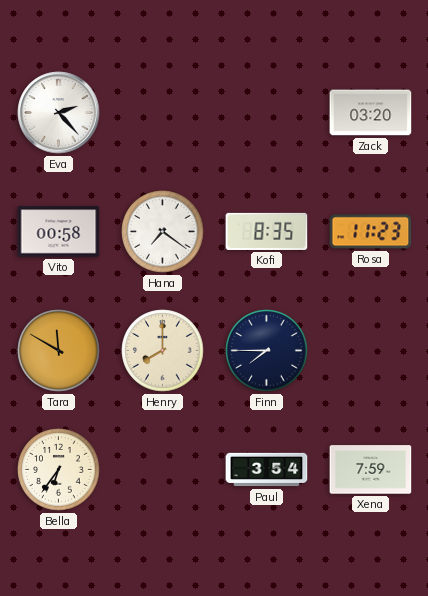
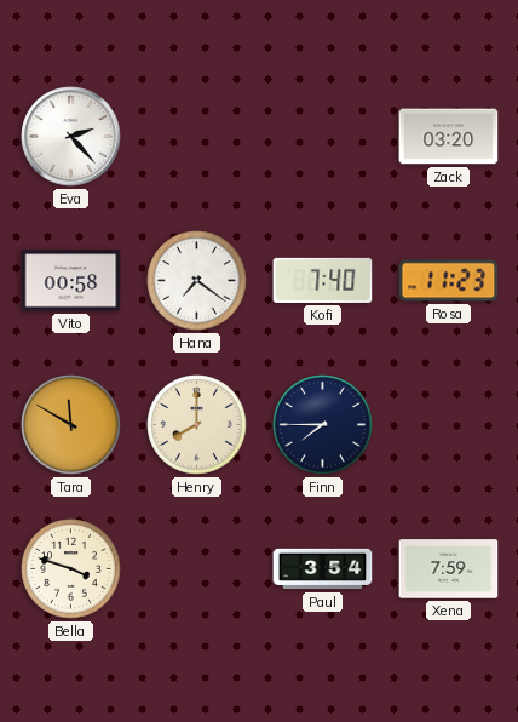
Kofi: 8:35 -> 7:40
Bella: 6:36 -> 3:48
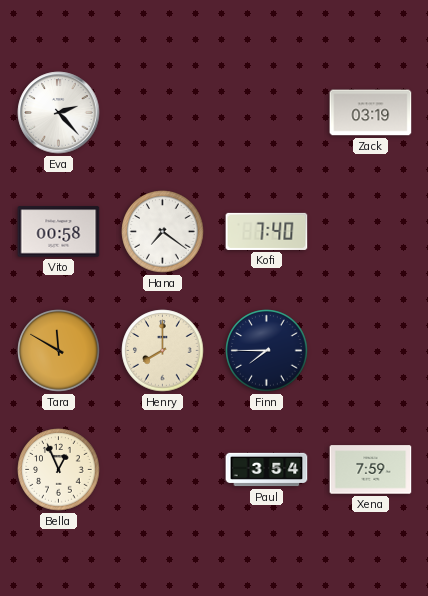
Zack: 03:20 -> 03:19
Rosa: 11:23 -> none
Bella: 3:48 -> 12:56
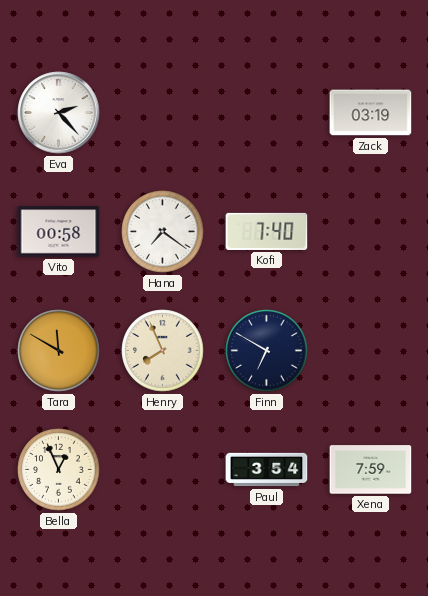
Henry: 8:00 -> 7:56
Finn: 7:45 -> 6:50
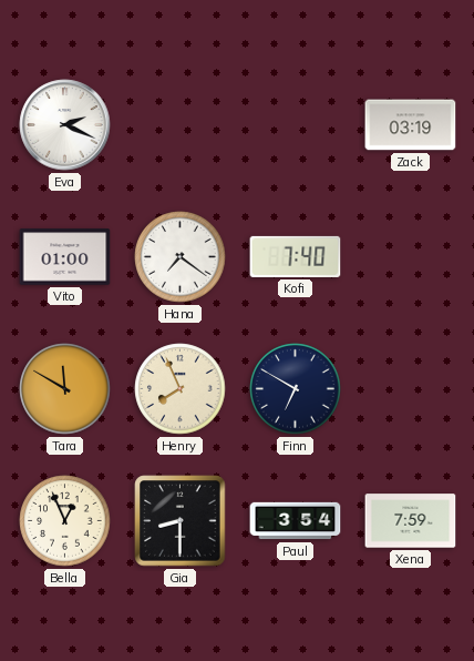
Eva: 2:23 -> 2:19
Vito: 00:58 -> 01:00
Gia: none -> 8:30
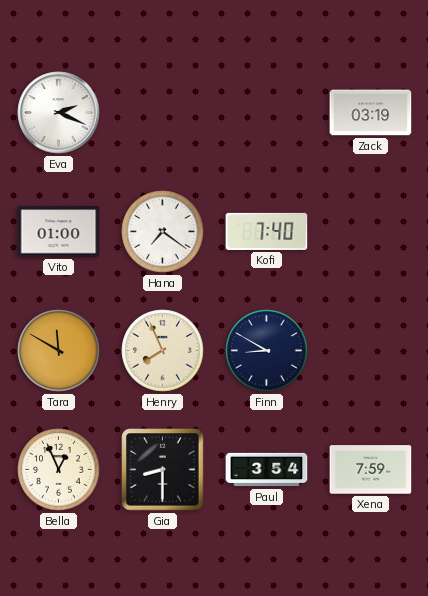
Finn: 6:50 -> 8:50
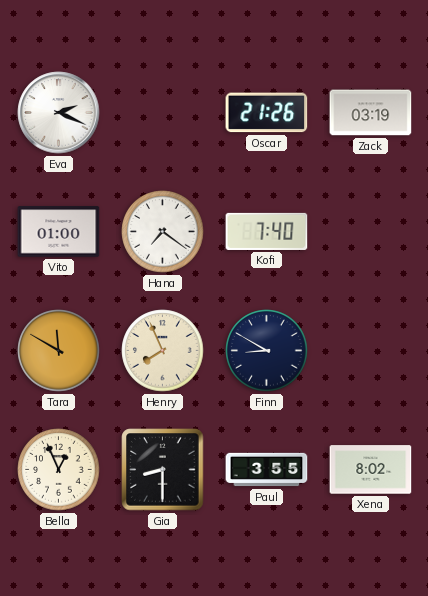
Oscar: none -> 21:26
Paul: 3:54 -> 3:55
Xena: 7:59 -> 8:02
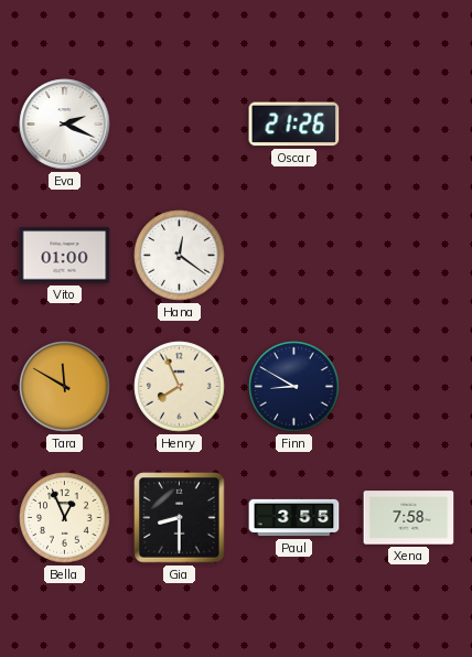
Zack: 03:19 -> none
Hana: 7:21 -> 12:21
Kofi: 7:40 -> none
Xena: 8:02 -> 7:58
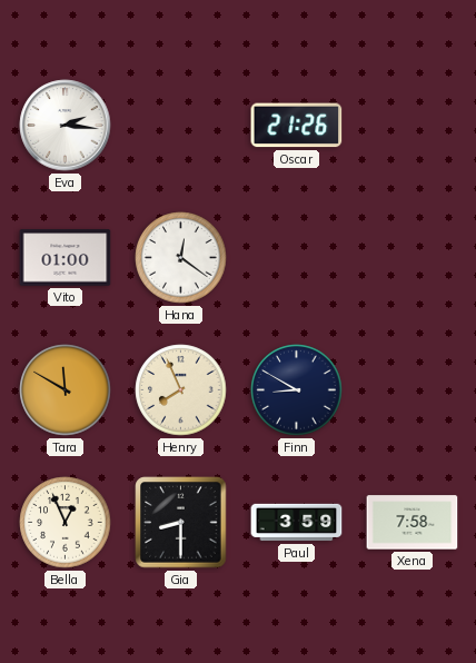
Eva: 2:19 -> 2:16
Paul: 3:55 -> 3:59
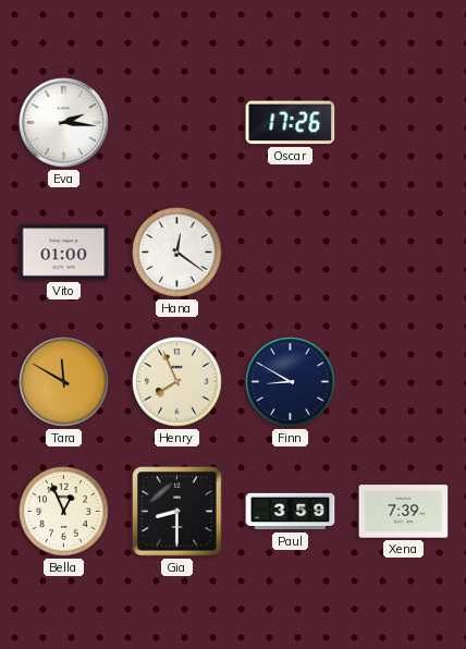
Oscar: 21:26 -> 17:26
Xena: 7:58 -> 7:39
